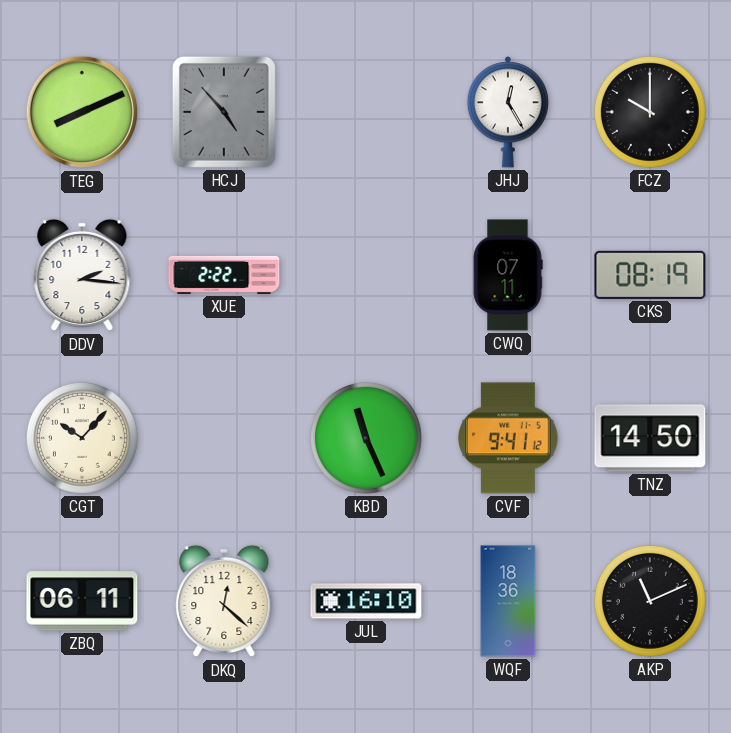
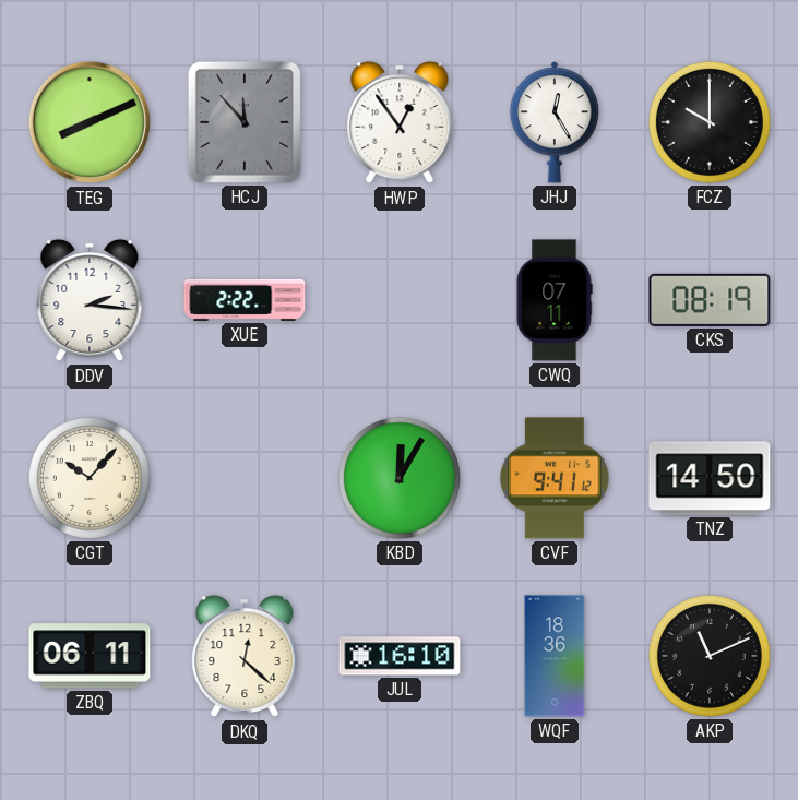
HCJ: 4:53 -> 11:53
HWP: none -> 12:54
KBD: 11:26 -> 12:05
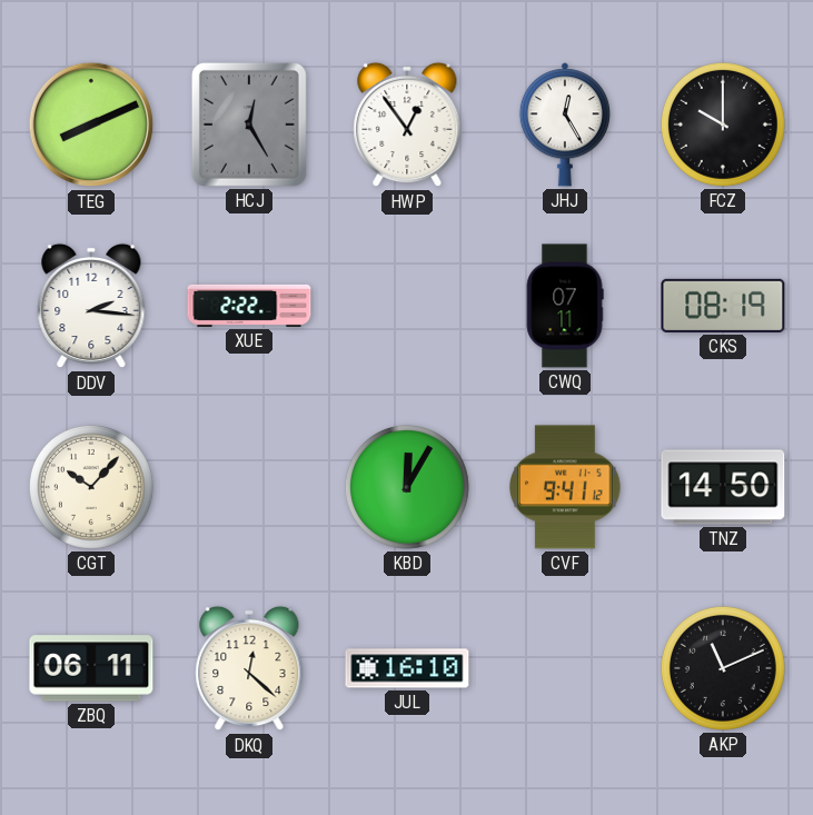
HCJ: 11:53 -> 12:25
WQF: 18:36 -> none
